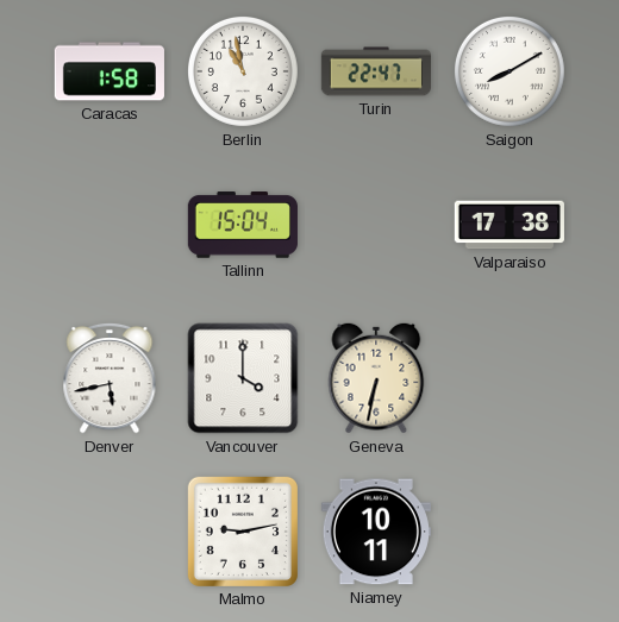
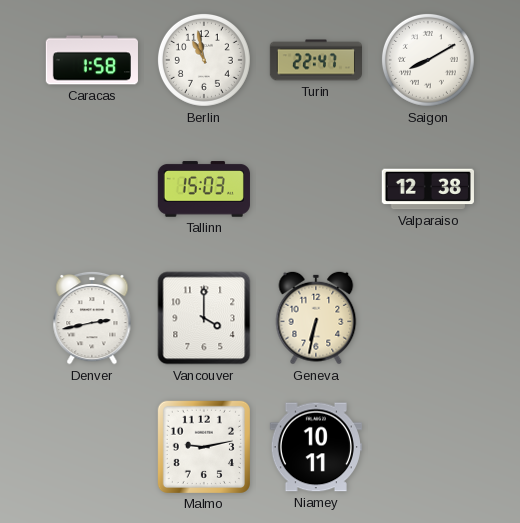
Tallinn: 15:04 -> 15:03
Valparaiso: 17:38 -> 12:38
Denver: 5:43 -> 2:43
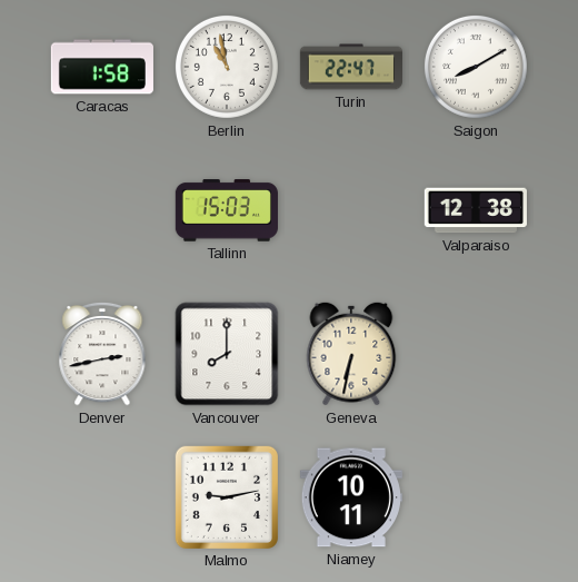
Vancouver: 4:00 -> 8:00
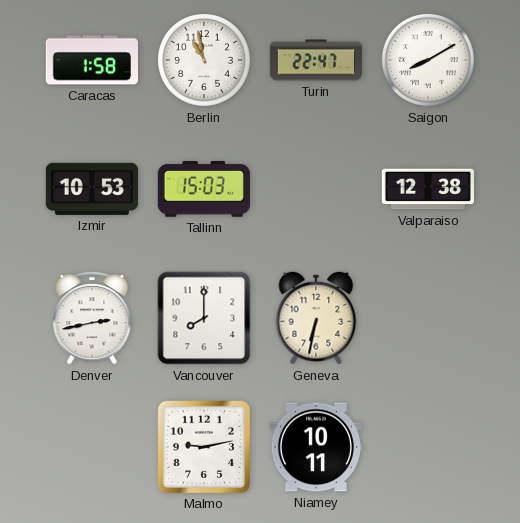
Izmir: none -> 10:53
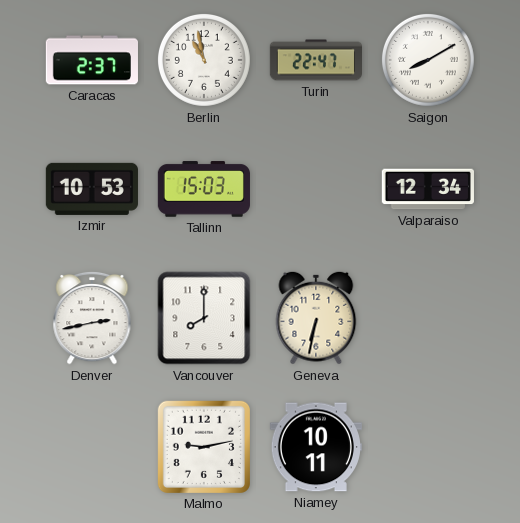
Caracas: 1:58 -> 2:37
Valparaiso: 12:38 -> 12:34
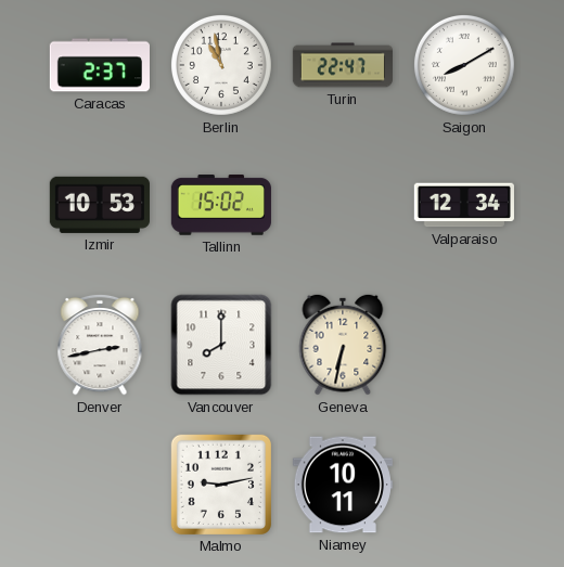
Tallinn: 15:03 -> 15:02
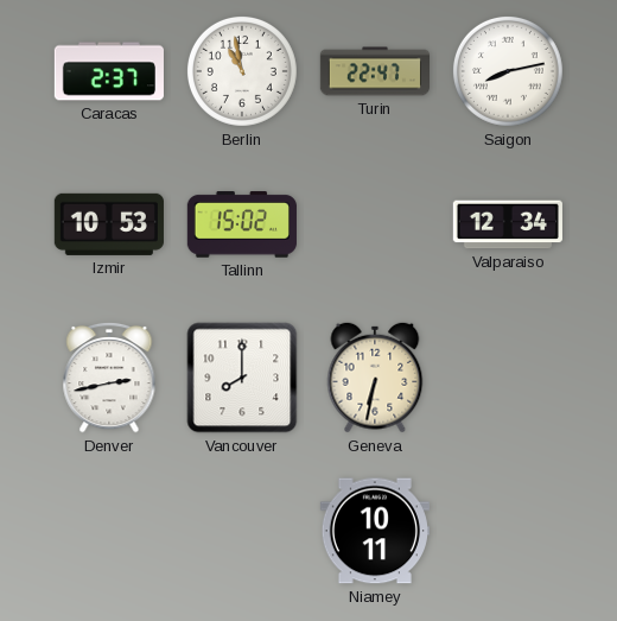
Saigon: 8:10 -> 8:13
Malmo: 9:13 -> none
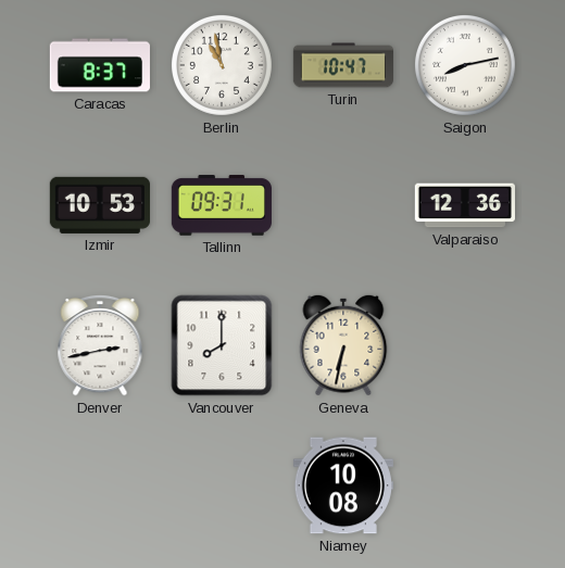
Caracas: 2:37 -> 8:37
Turin: 22:47 -> 10:47
Tallinn: 15:02 -> 09:31
Valparaiso: 12:34 -> 12:36
Niamey: 10:11 -> 10:08
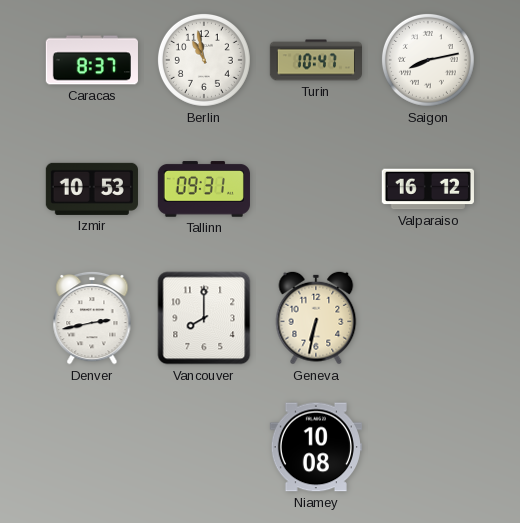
Valparaiso: 12:36 -> 16:12
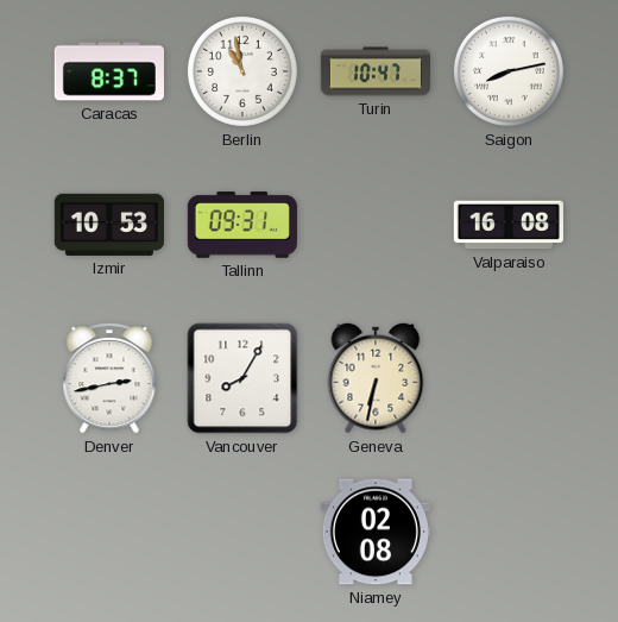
Valparaiso: 16:12 -> 16:08
Vancouver: 8:00 -> 8:05
Niamey: 10:08 -> 02:08
